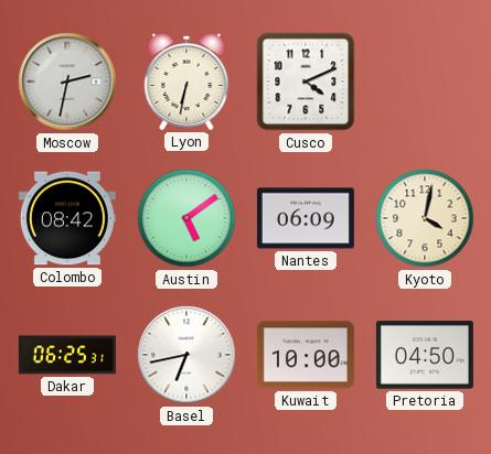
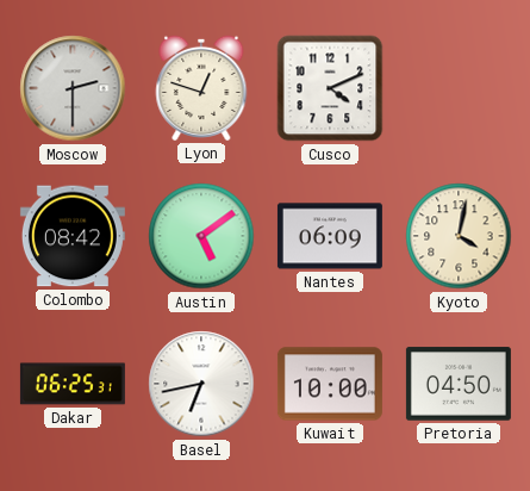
Moscow: 2:32 -> 2:30
Lyon: 6:32 -> 12:48
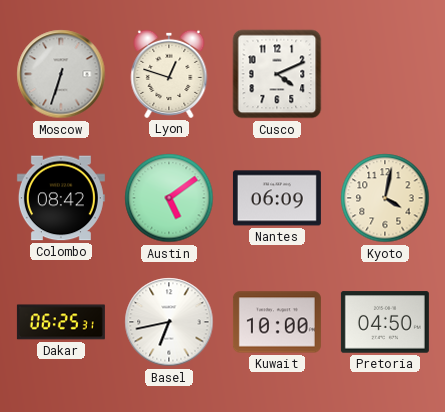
Moscow: 2:30 -> 6:33
